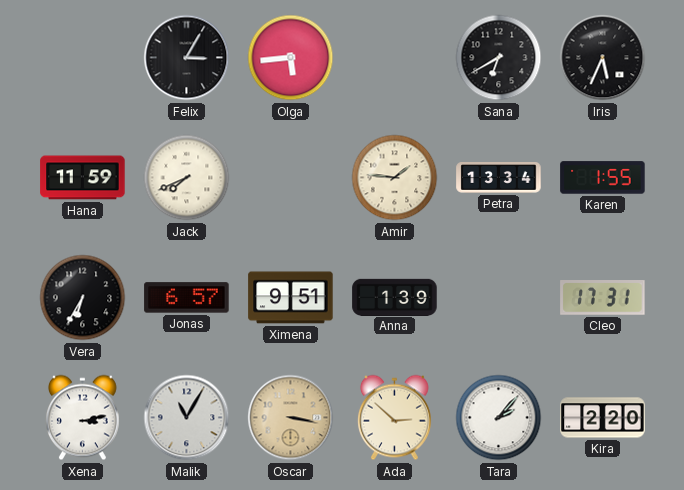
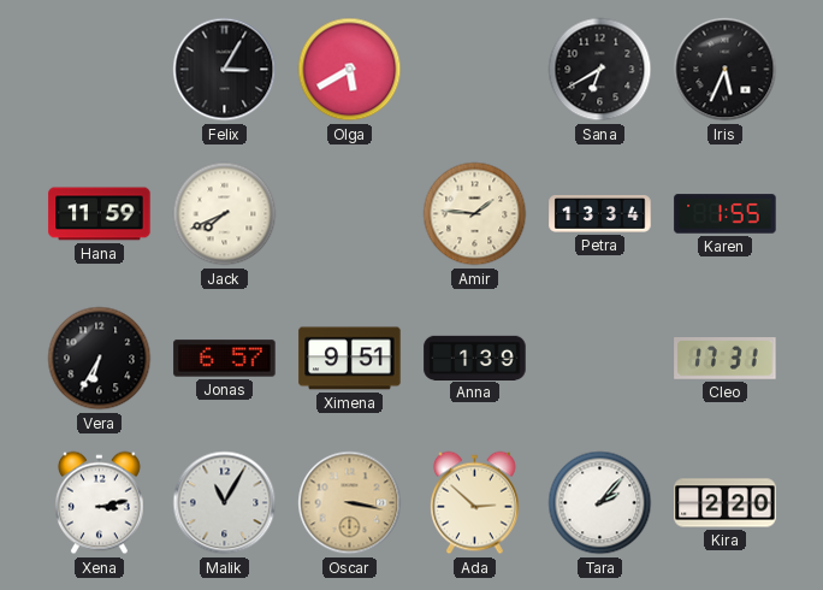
Olga: 5:44 -> 5:40
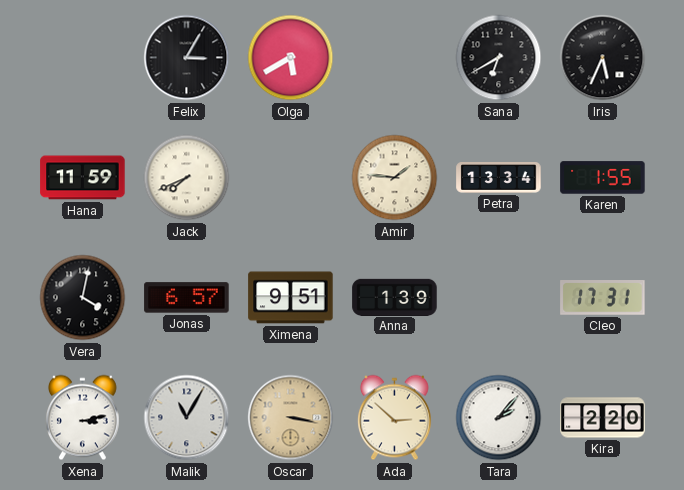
Vera: 6:35 -> 4:02
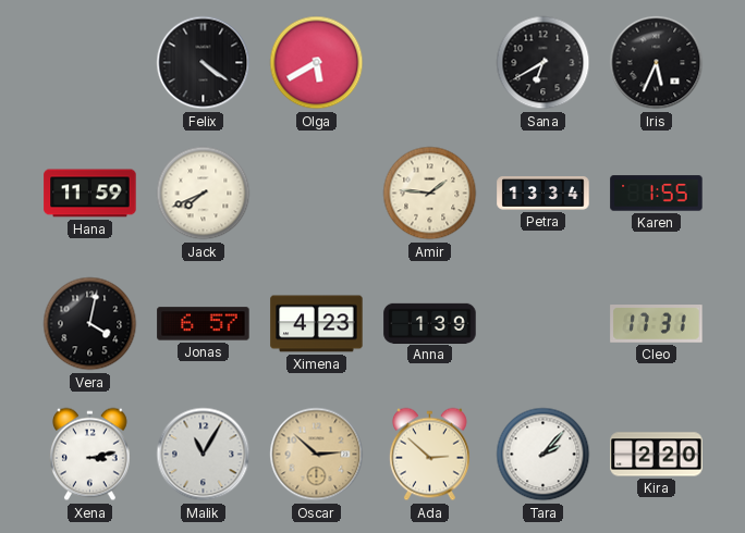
Felix: 3:05 -> 4:21
Ximena: 9:51 -> 4:23
Oscar: 3:17 -> 2:52
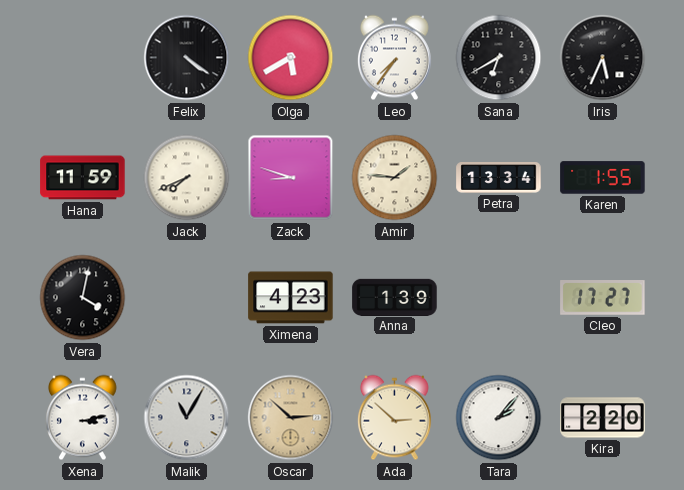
Leo: none -> 7:36
Zack: none -> 8:48
Jonas: 6:57 -> none
Cleo: 17:31 -> 17:27
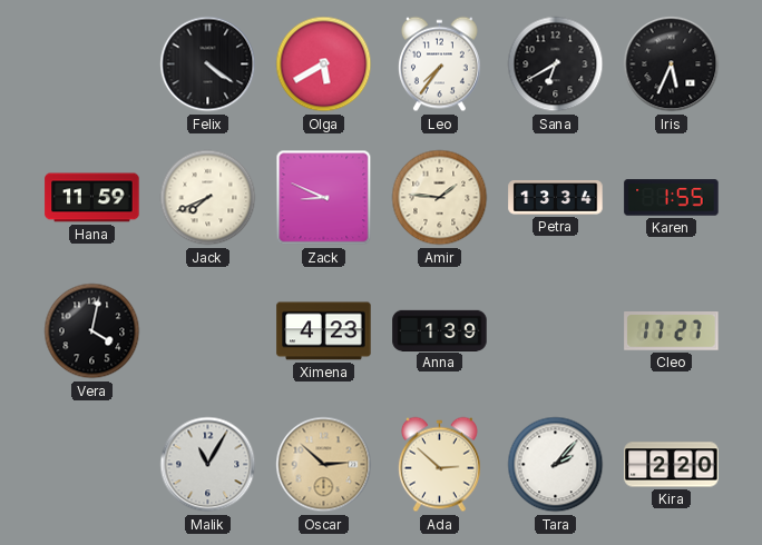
Zack: 8:48 -> 8:49
Xena: 3:13 -> none
